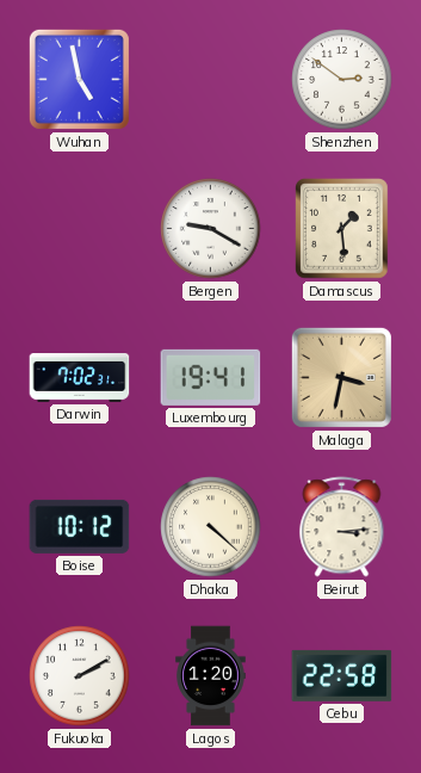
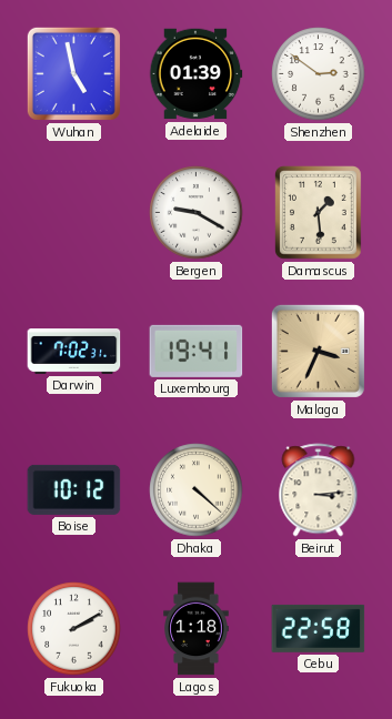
Adelaide: none -> 01:39
Malaga: 3:32 -> 3:34
Lagos: 1:20 -> 1:18
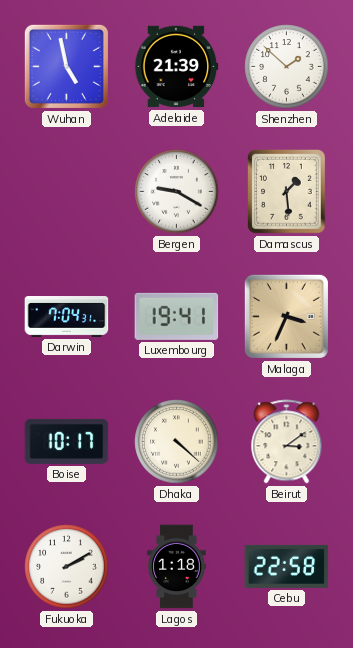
Adelaide: 01:39 -> 21:39
Shenzhen: 2:51 -> 1:52
Darwin: 7:02 -> 7:04
Boise: 10:12 -> 10:17
Beirut: 3:14 -> 3:09
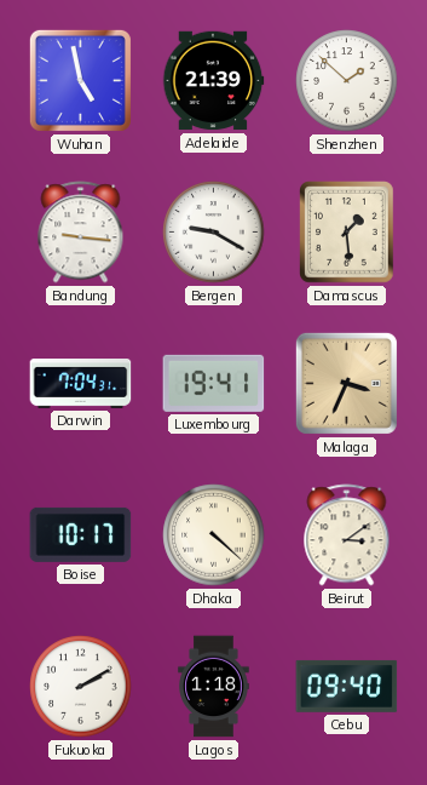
Bandung: none -> 9:16
Cebu: 22:58 -> 09:40
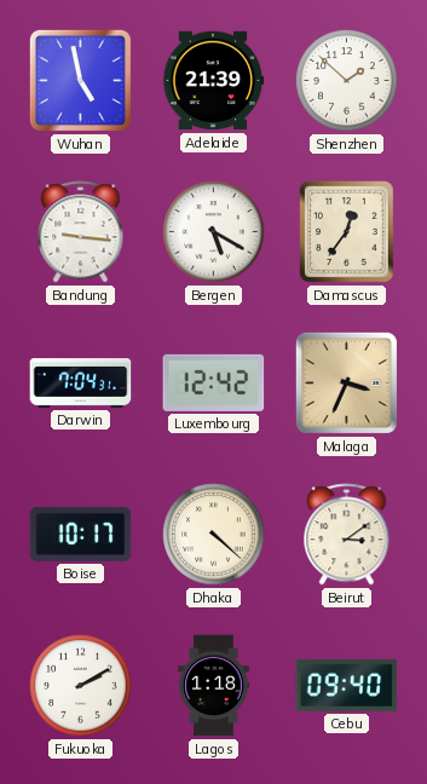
Bergen: 9:20 -> 5:20
Damascus: 1:29 -> 12:36
Luxembourg: 19:41 -> 12:42
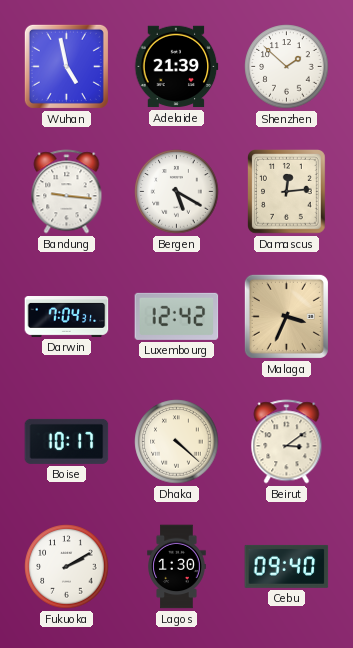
Damascus: 12:36 -> 12:14
Lagos: 1:18 -> 1:30
